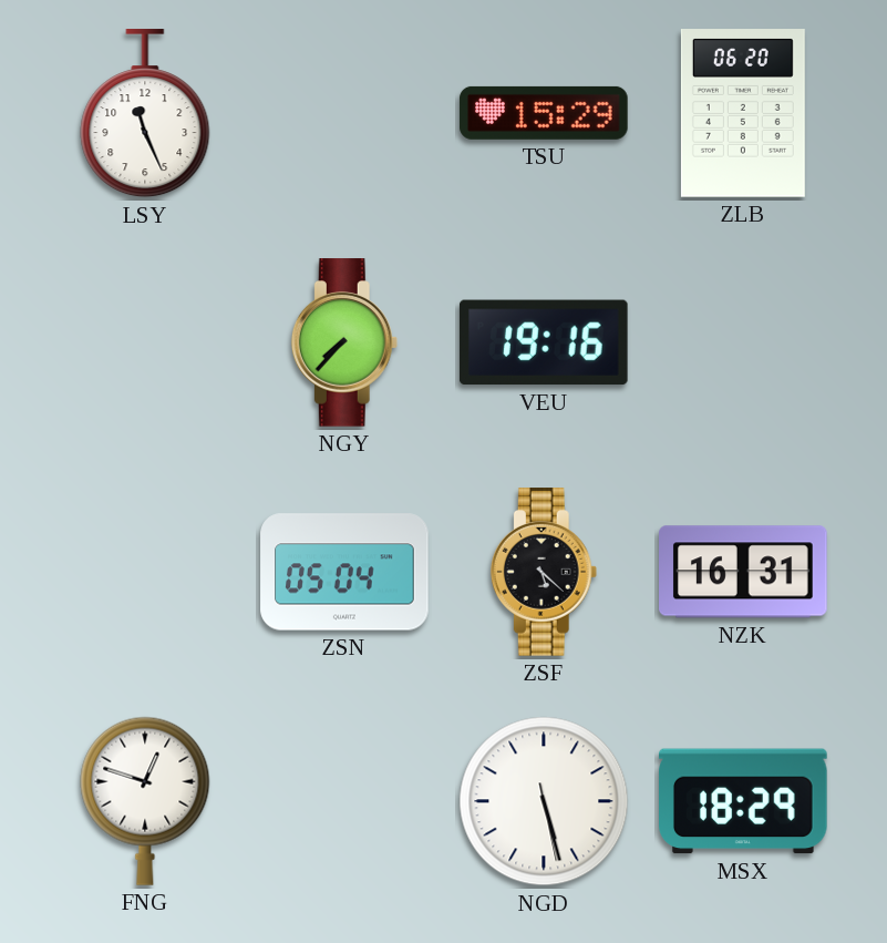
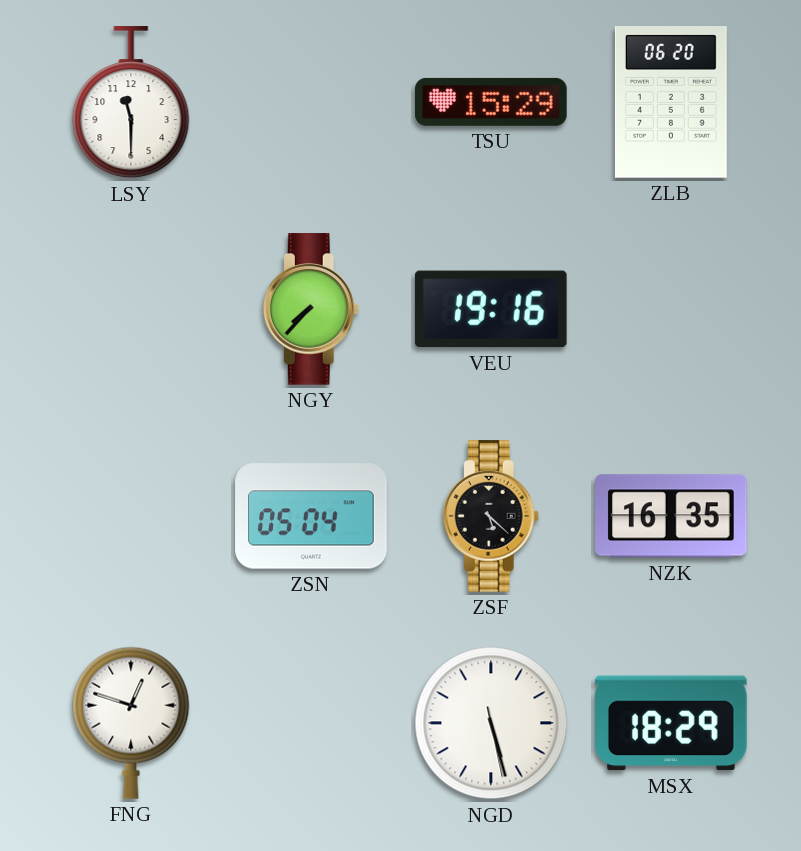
LSY: 11:26 -> 11:30
NZK: 16:31 -> 16:35
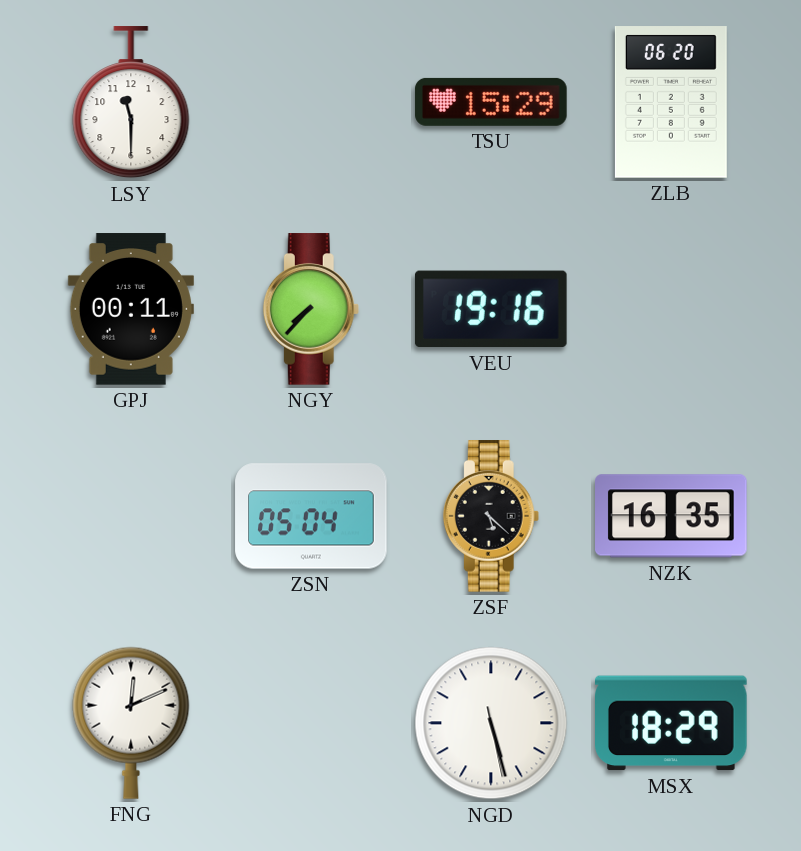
GPJ: none -> 00:11
FNG: 12:48 -> 12:11
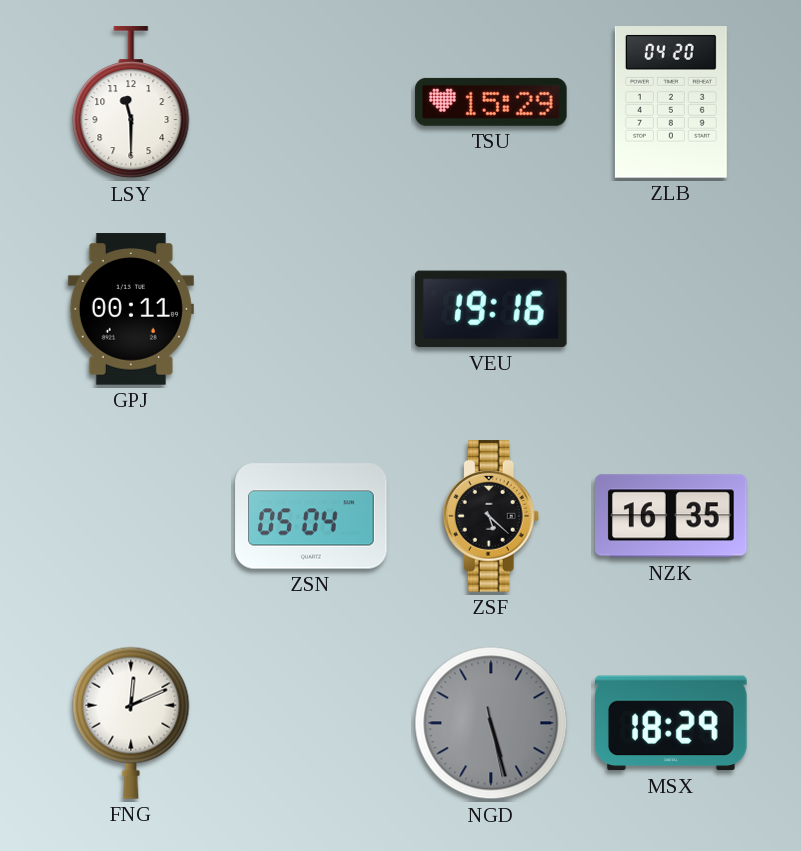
ZLB: 06:20 -> 04:20
NGY: 7:37 -> none
NGD dial: white -> grey
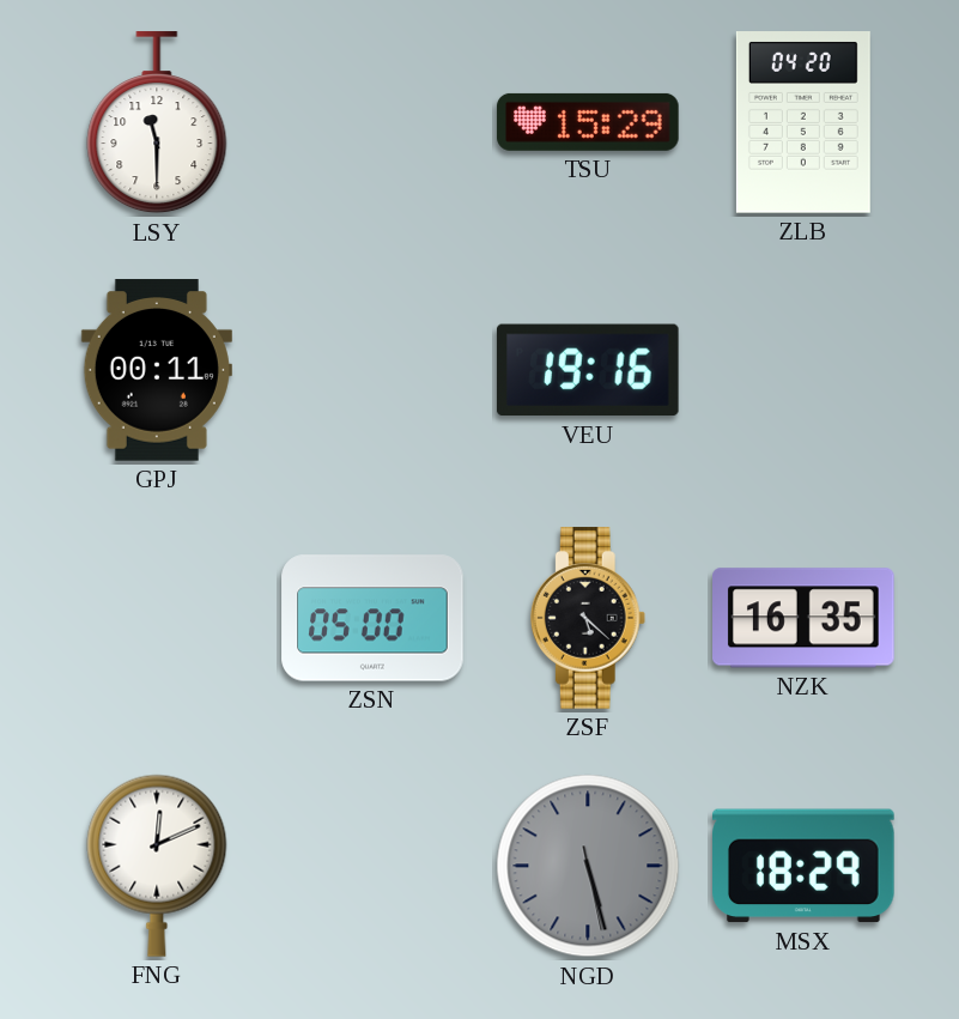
ZSN: 05:04 -> 05:00
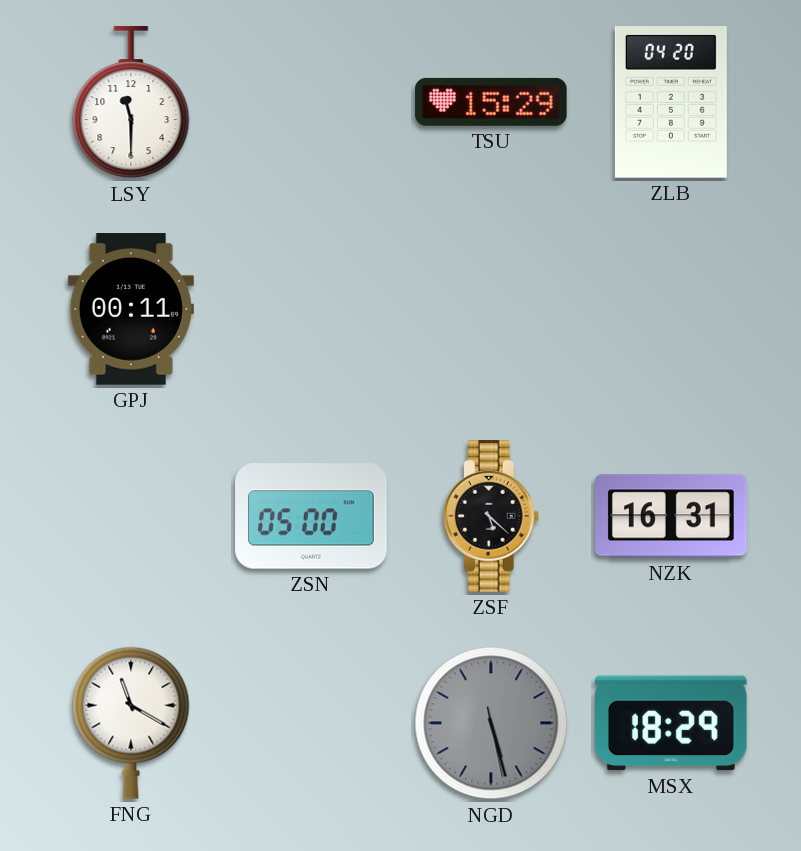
VEU: 19:16 -> none
NZK: 16:35 -> 16:31
FNG: 12:11 -> 11:20
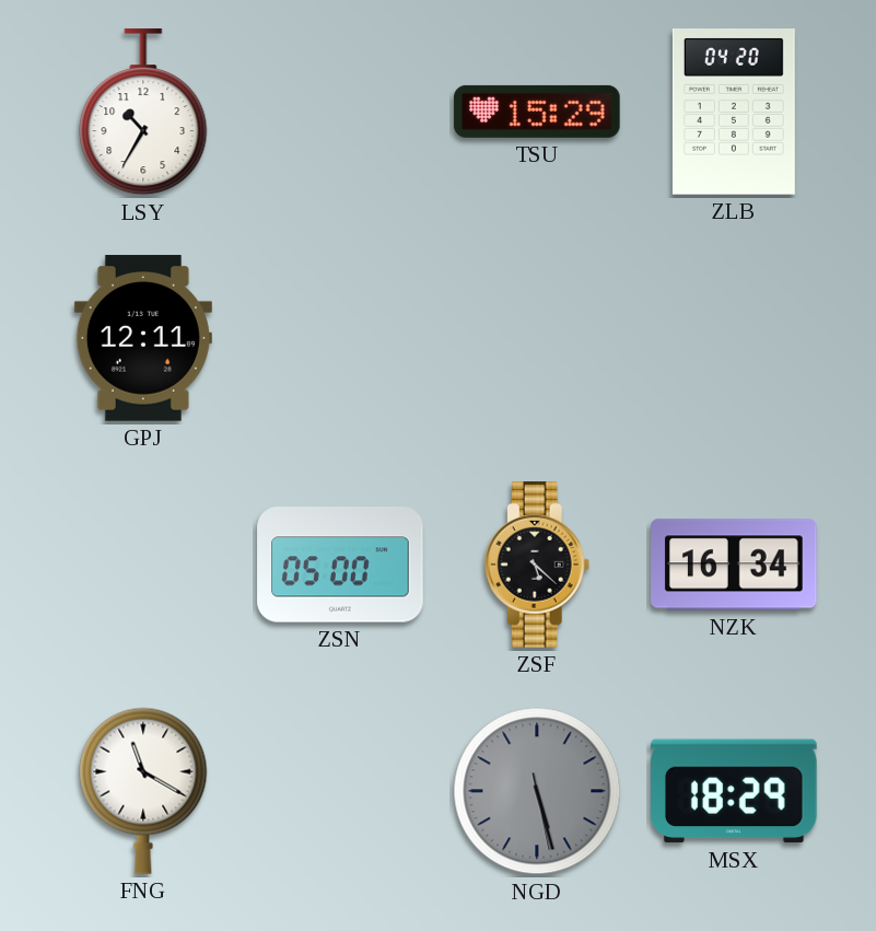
LSY: 11:30 -> 10:35
GPJ: 00:11 -> 12:11
NZK: 16:31 -> 16:34
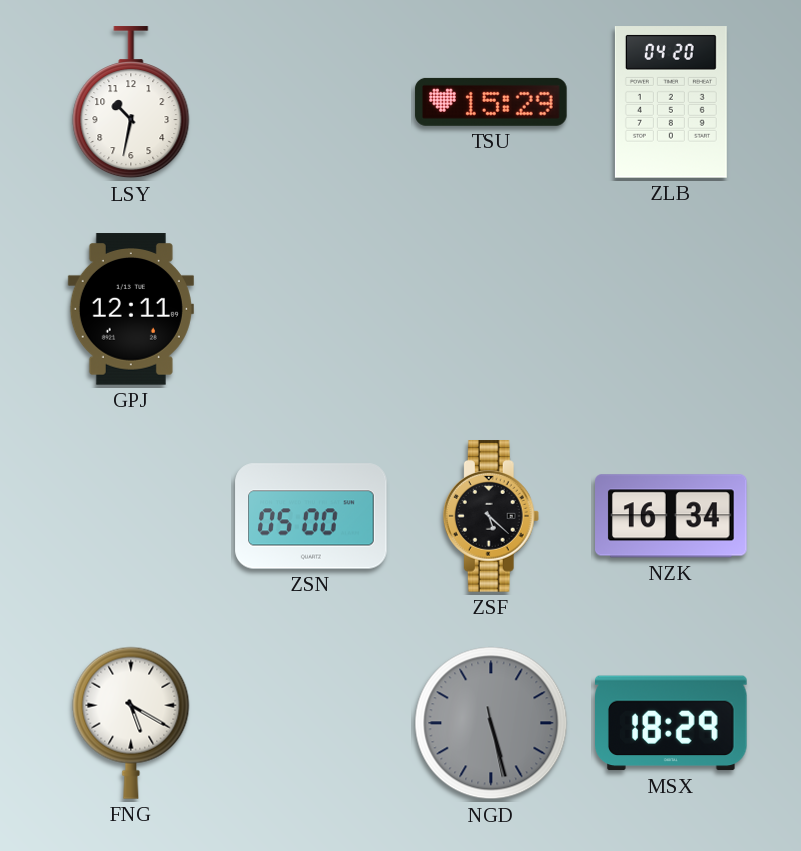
LSY: 10:35 -> 10:32
FNG: 11:20 -> 5:20
